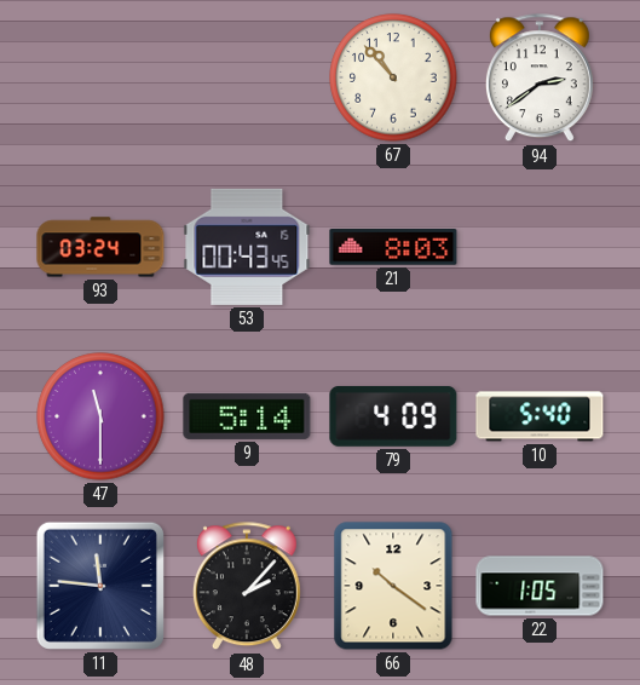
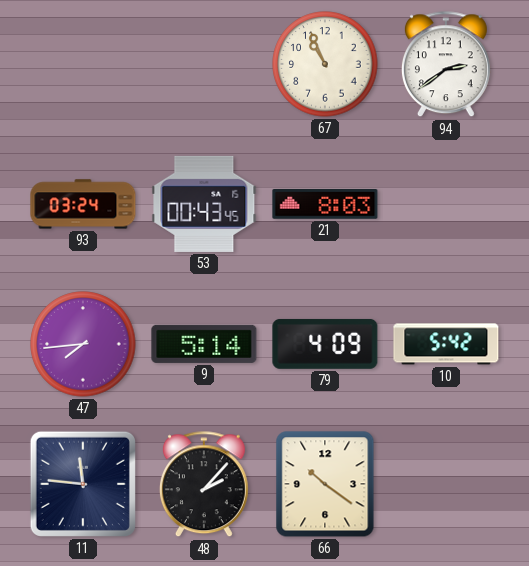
67: 10:53 -> 10:56
47: 11:30 -> 7:44
10: 5:40 -> 5:42
22: 1:05 -> none
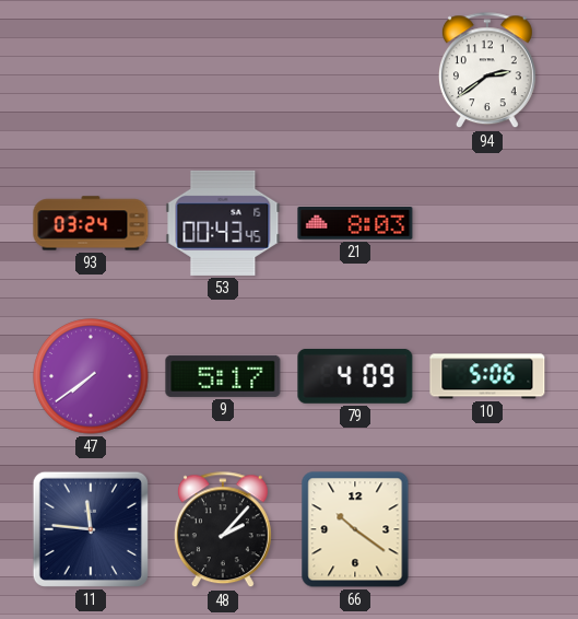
67: 10:56 -> none
47: 7:44 -> 7:39
9: 5:14 -> 5:17
10: 5:42 -> 5:06
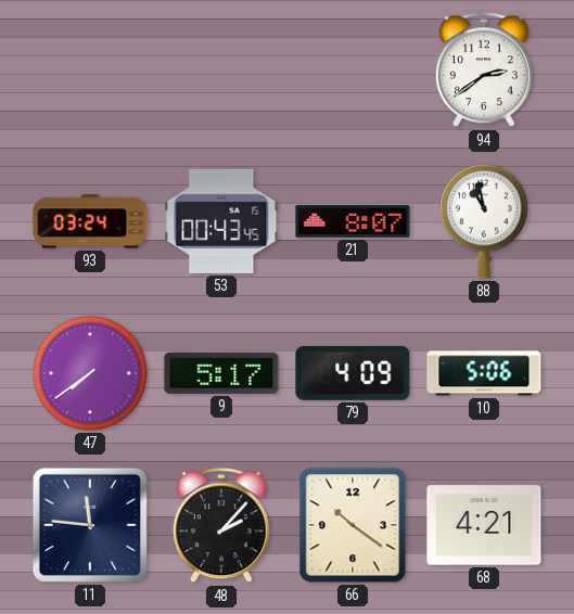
21: 8:03 -> 8:07
88: none -> 10:58
68: none -> 4:21
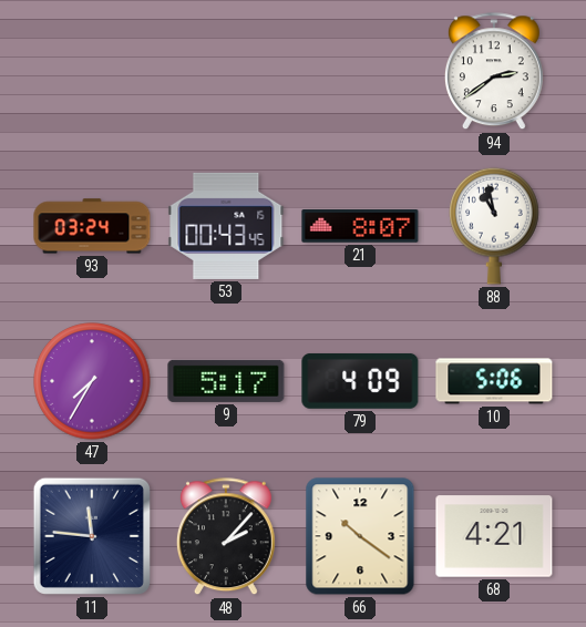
47: 7:39 -> 7:35
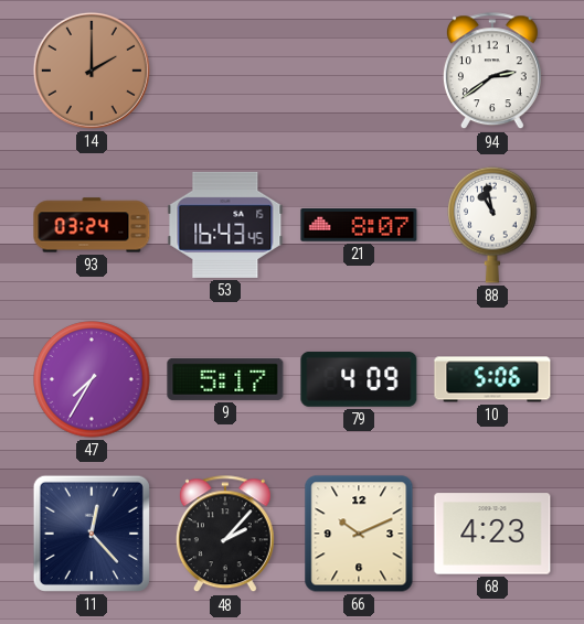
14: none -> 2:00
53: 00:43 -> 16:43
11: 11:46 -> 12:23
66: 10:21 -> 10:11
68: 4:21 -> 4:23
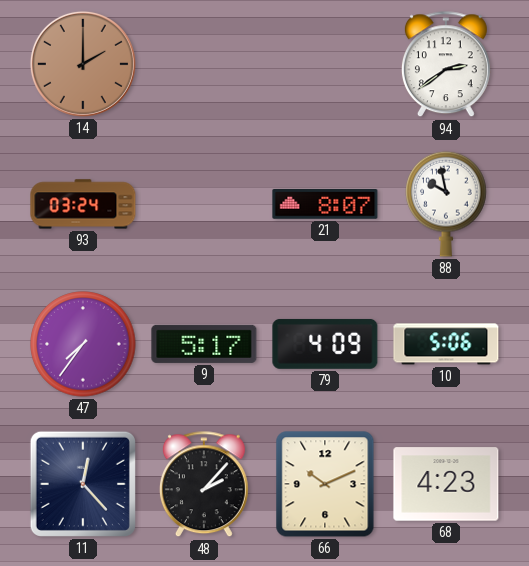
53: 16:43 -> none
88: 10:58 -> 9:58
47: 7:35 -> 7:36
